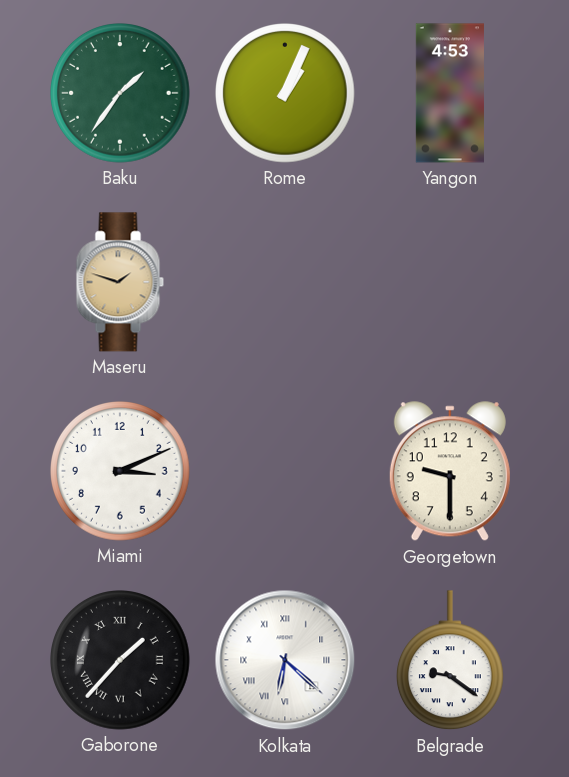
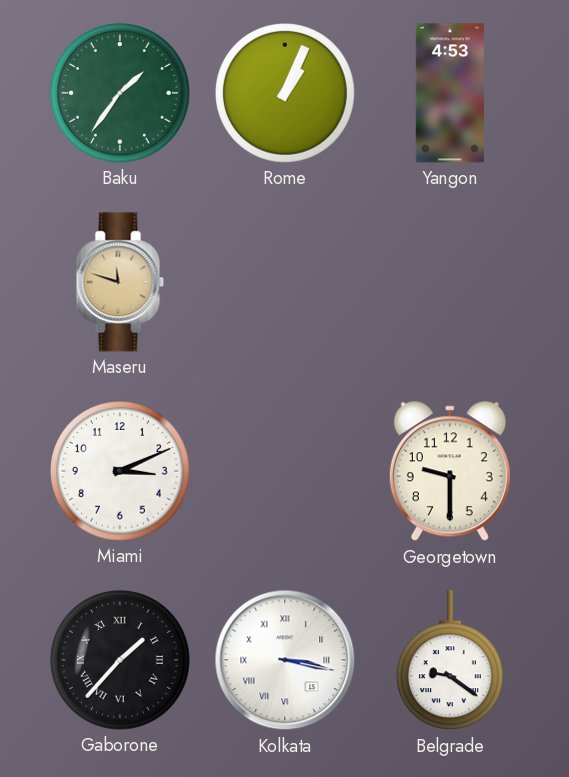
Maseru: 1:48 -> 11:48
Kolkata: 6:22 -> 3:17
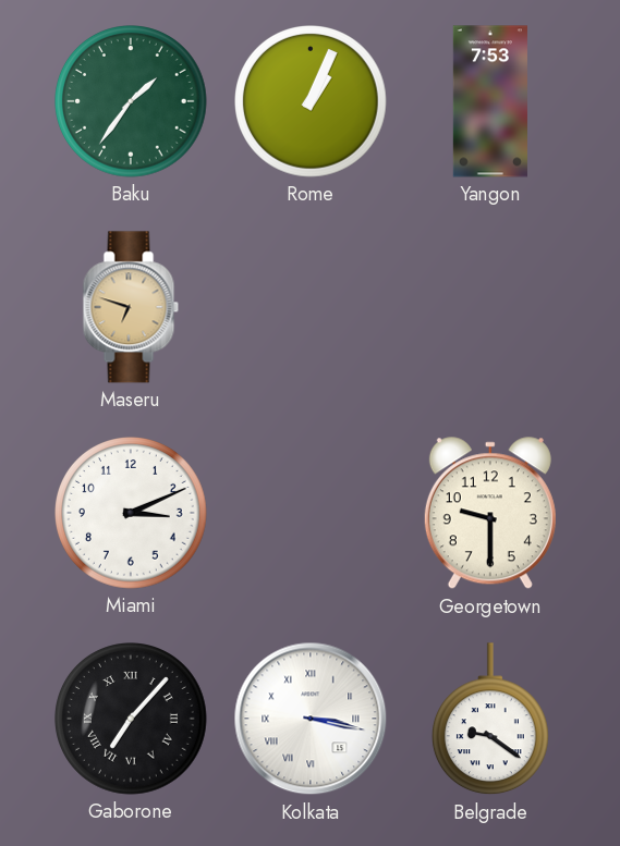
Yangon: 4:53 -> 7:53
Maseru: 11:48 -> 6:48
Gaborone: 1:37 -> 7:07
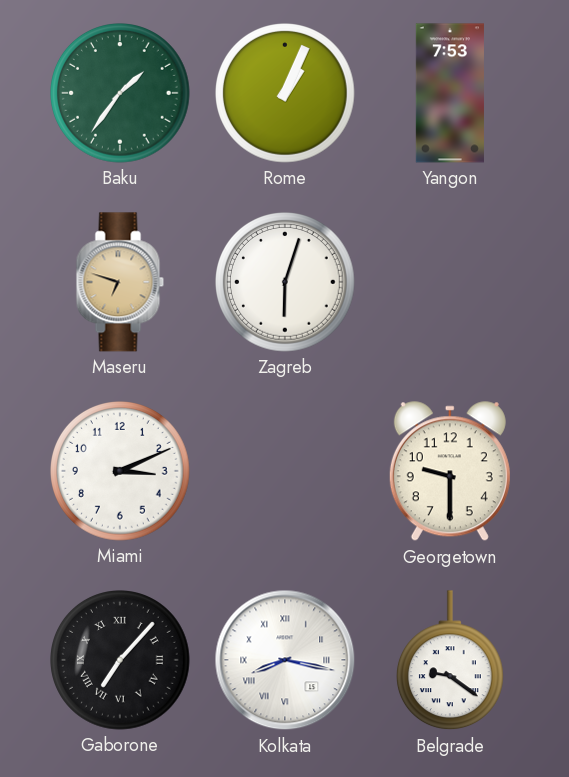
Zagreb: none -> 6:03
Kolkata: 3:17 -> 8:17
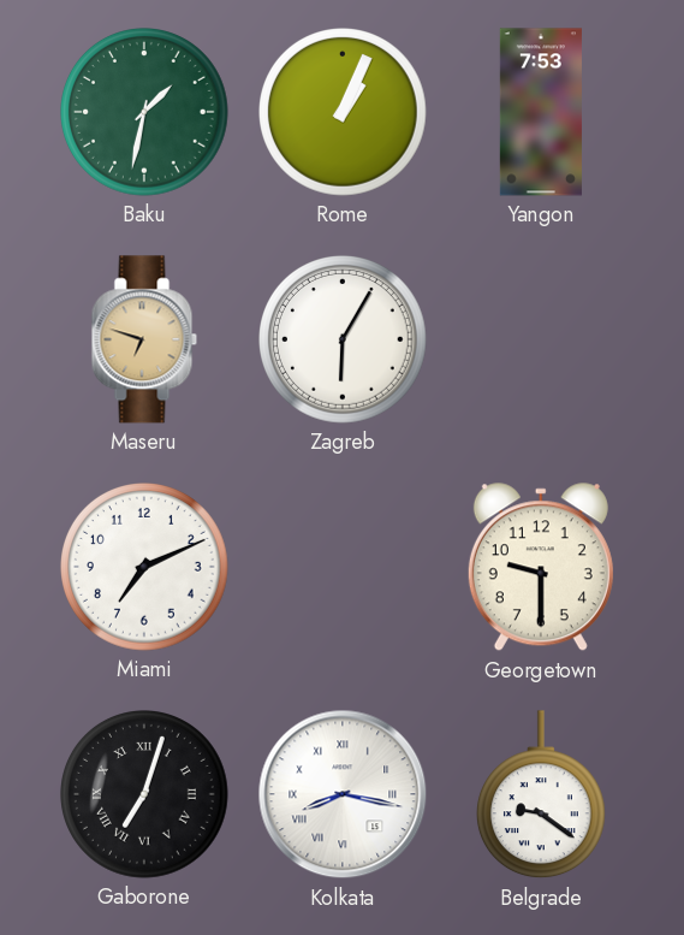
Baku: 1:36 -> 1:32
Zagreb: 6:03 -> 6:05
Miami: 3:11 -> 7:11
Gaborone: 7:07 -> 7:03
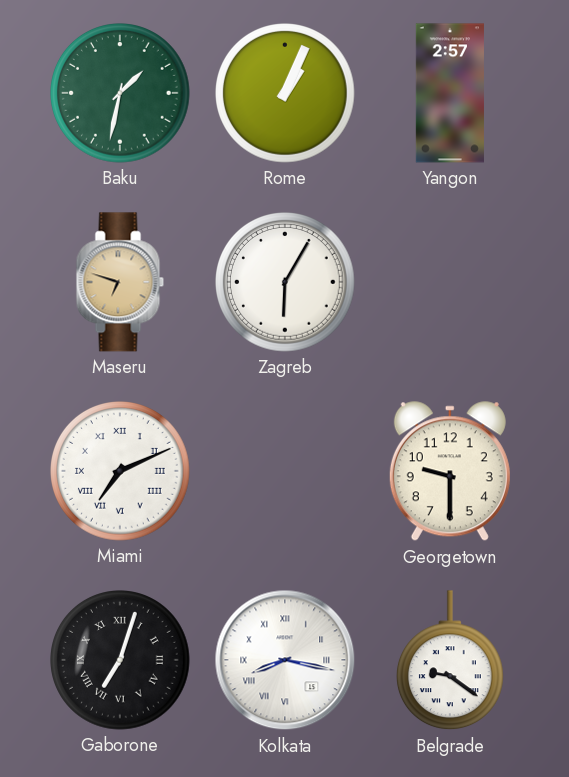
Yangon: 7:53 -> 2:57
Miami numerals: Arabic -> Roman
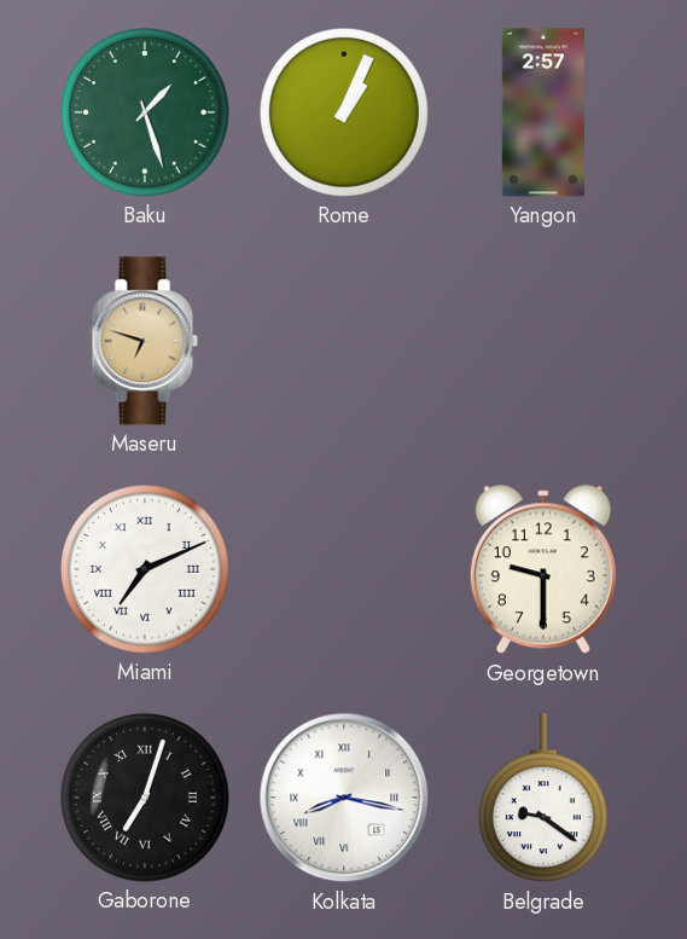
Baku: 1:32 -> 1:27
Zagreb: 6:05 -> none
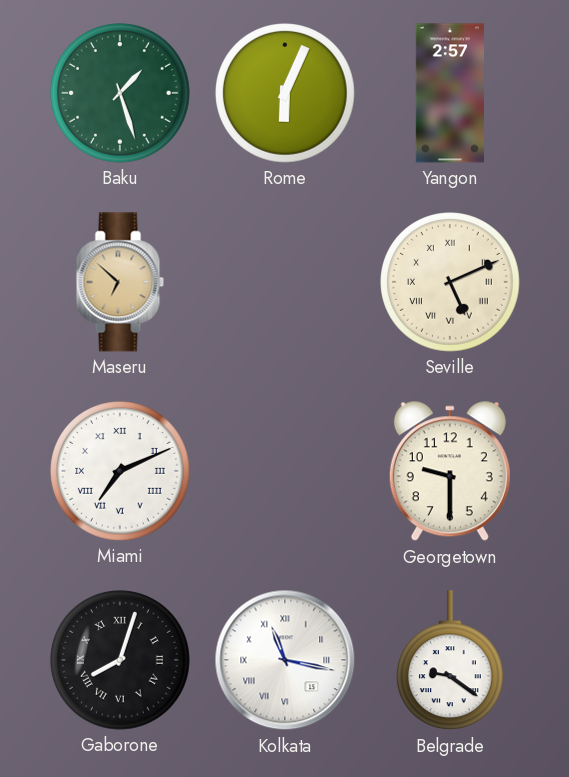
Rome: 1:04 -> 6:04
Maseru: 6:48 -> 6:52
Seville: none -> 5:11
Gaborone: 7:03 -> 8:03
Kolkata: 8:17 -> 11:17
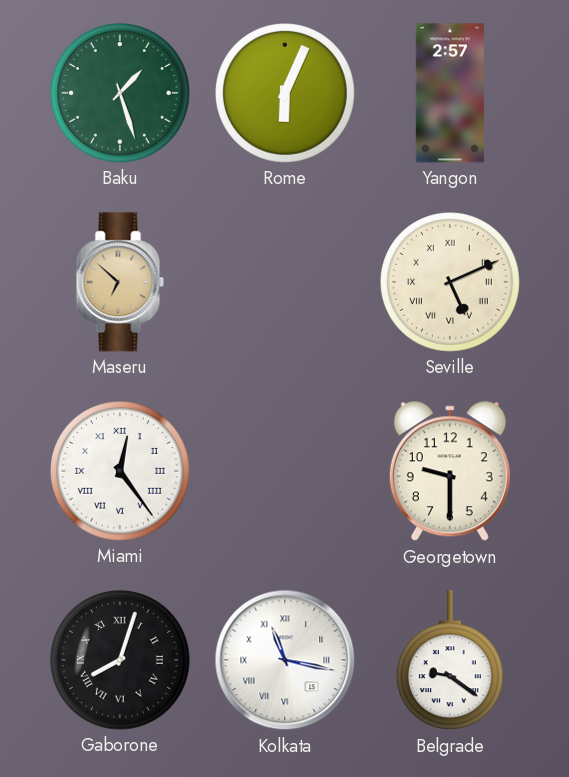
Miami: 7:11 -> 12:24
